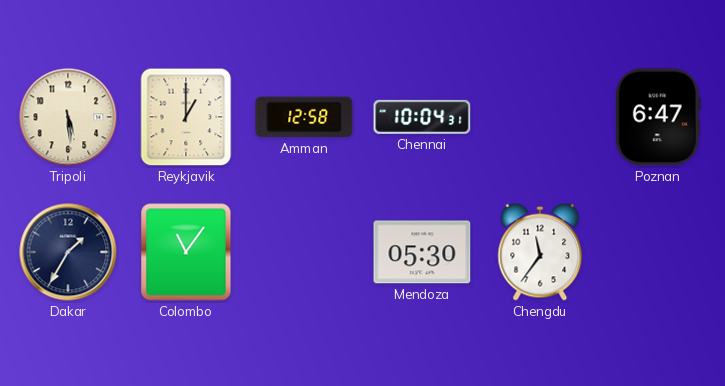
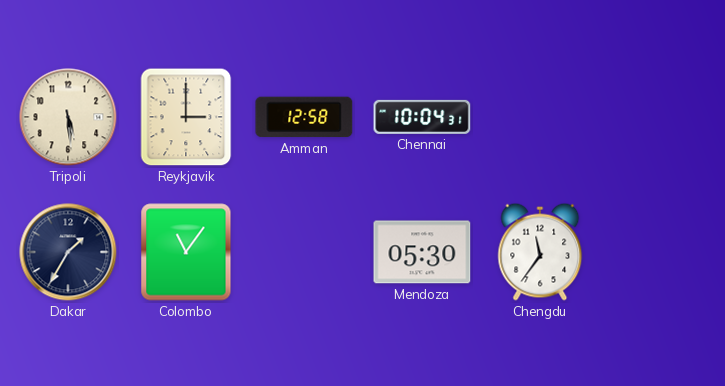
Reykjavik: 1:00 -> 3:00
Poznan: 6:47 -> none
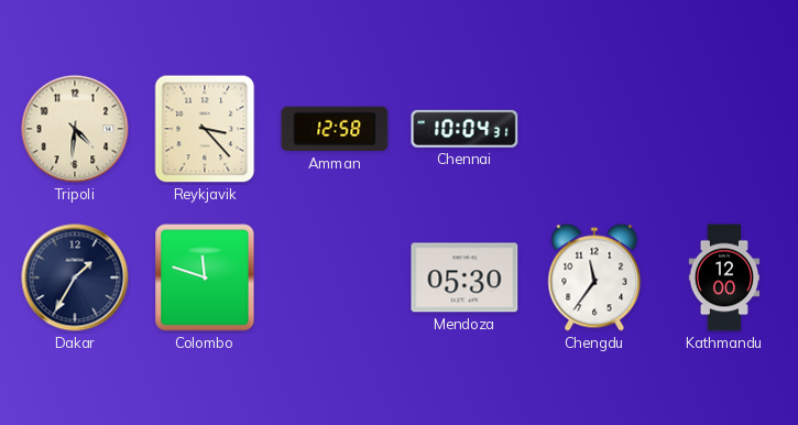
Tripoli: 5:29 -> 4:31
Reykjavik: 3:00 -> 3:23
Colombo: 11:06 -> 11:48
Kathmandu: none -> 12:00
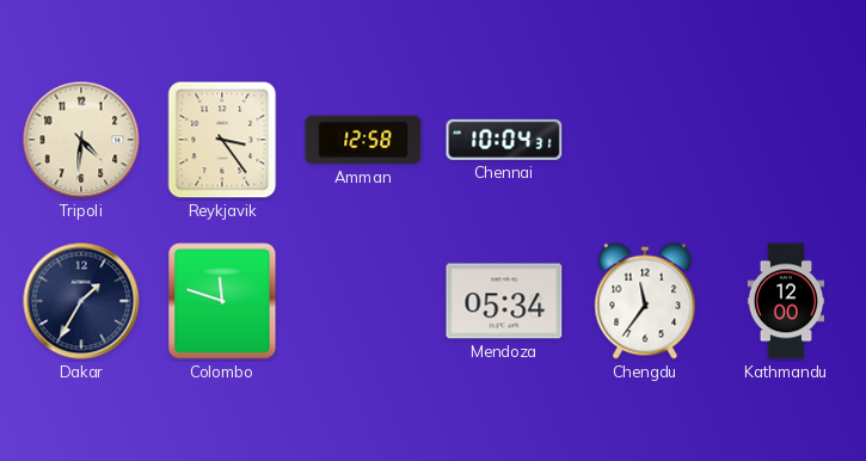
Reykjavik: 3:23 -> 3:24
Mendoza: 05:30 -> 05:34
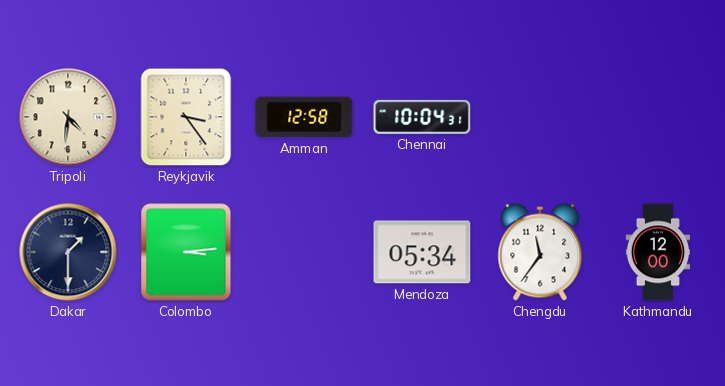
Dakar: 1:35 -> 1:30
Colombo: 11:48 -> 3:14
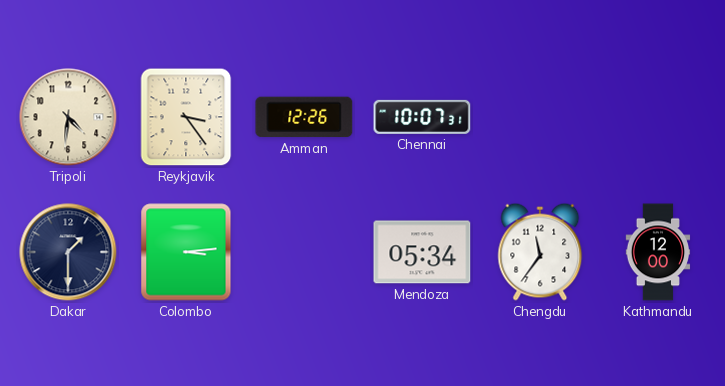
Amman: 12:58 -> 12:26
Chennai: 10:04 -> 10:07
